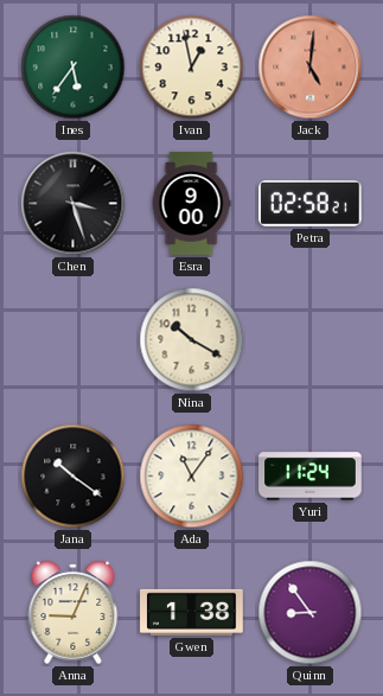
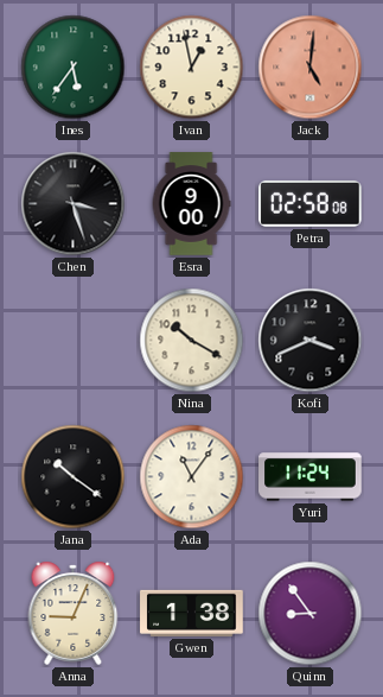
Petra: 02:58:21 -> 02:58:08
Kofi: none -> 3:41
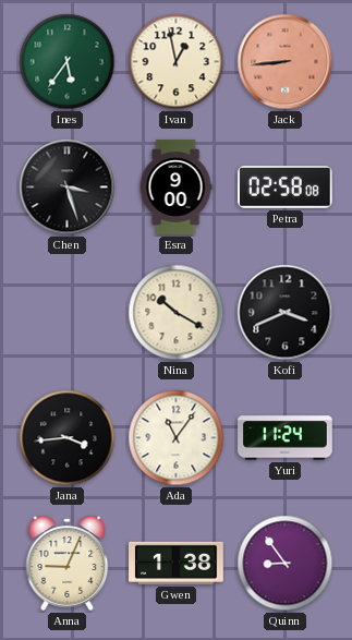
Jack: 5:01 -> 8:44
Jana: 10:21 -> 3:44
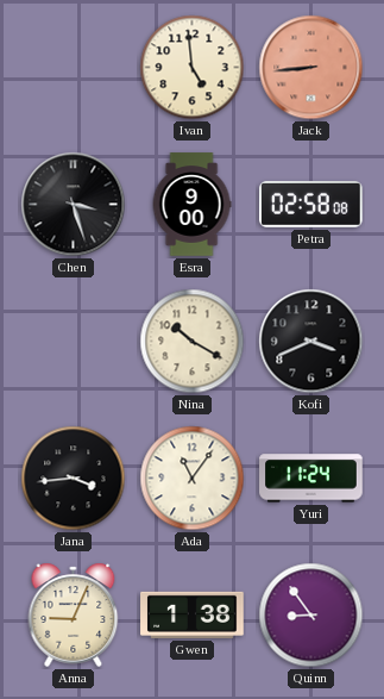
Ines: 5:36 -> none
Ivan: 12:58 -> 4:59
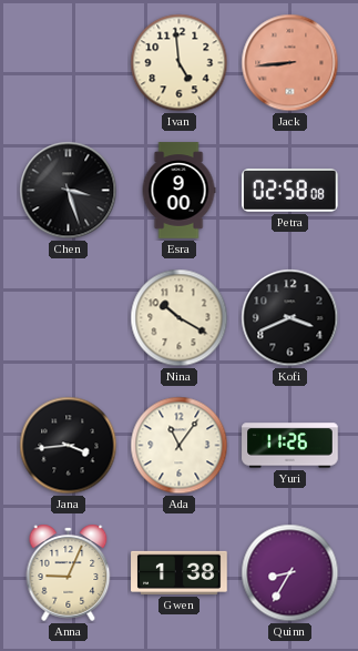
Yuri: 11:24 -> 11:26
Quinn: 8:54 -> 8:35
